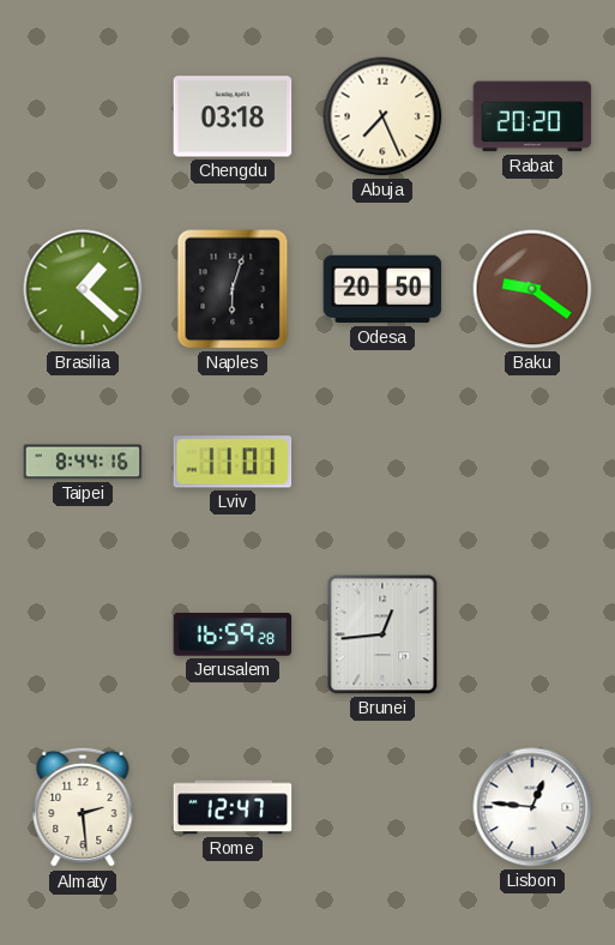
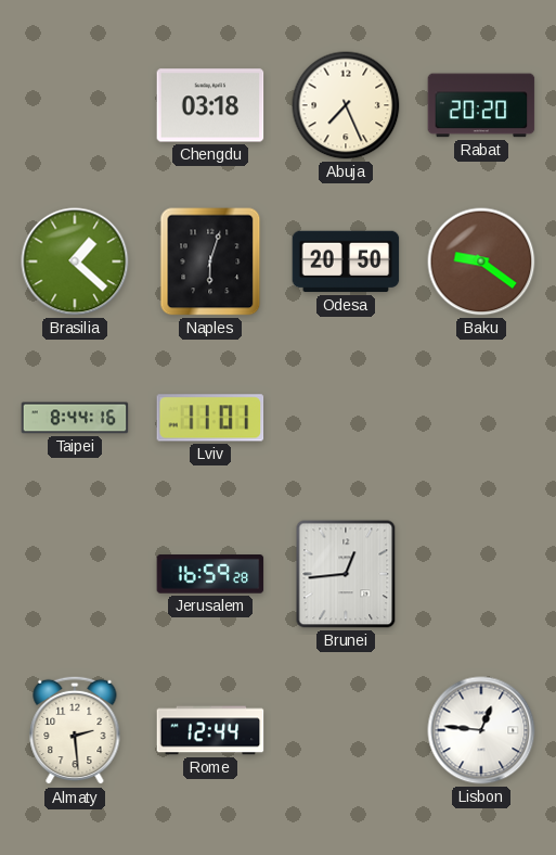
Rome: 12:47 -> 12:44
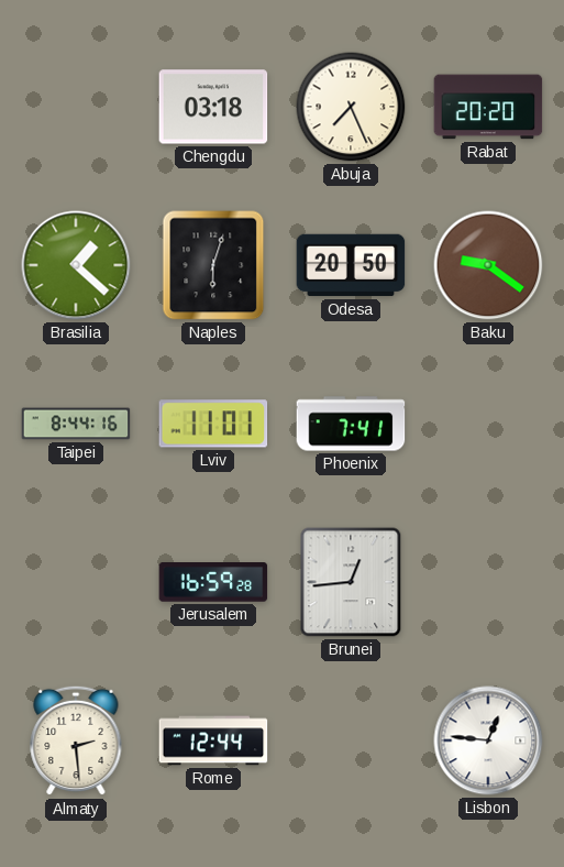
Phoenix: none -> 7:41
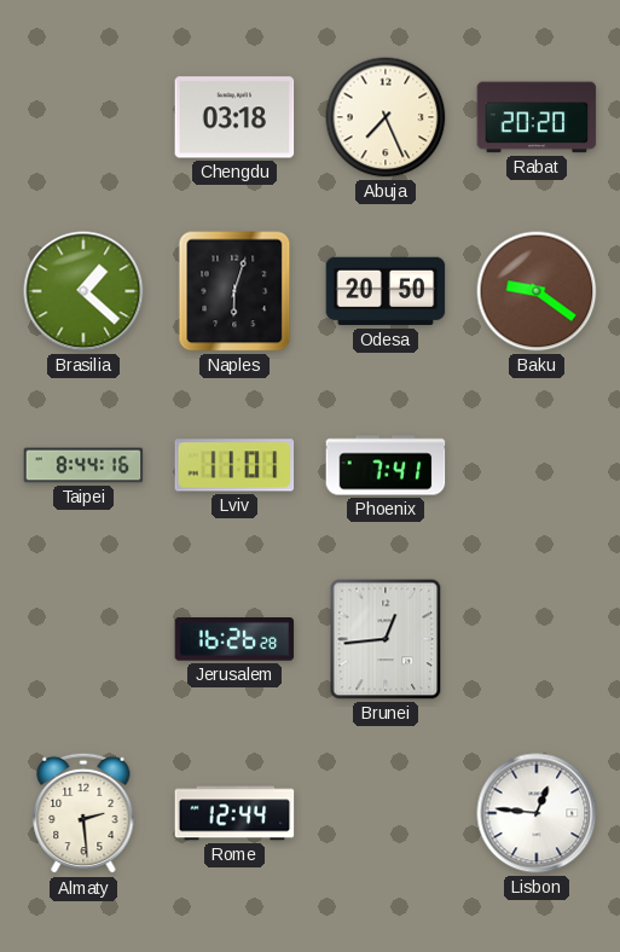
Jerusalem: 16:59 -> 16:26
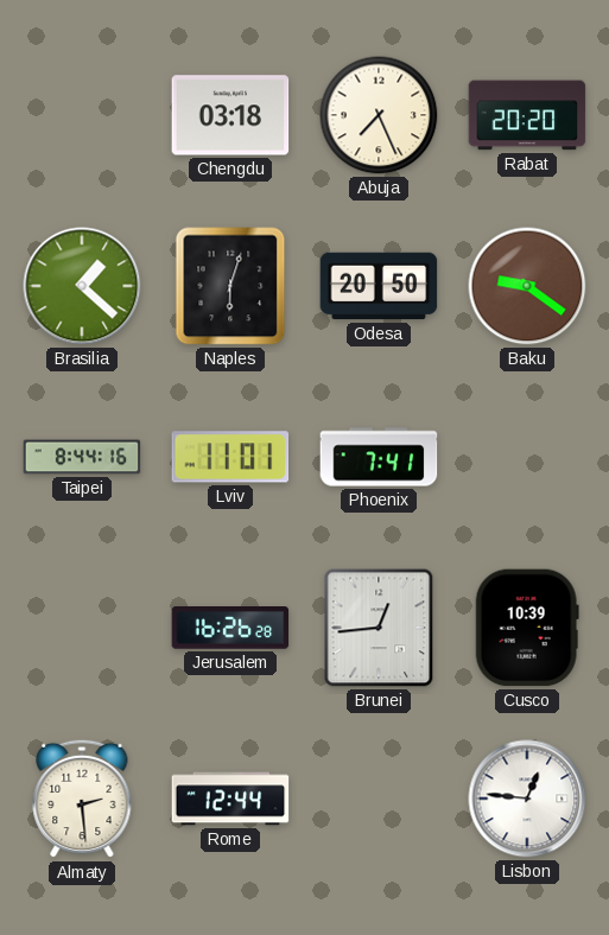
Cusco: none -> 10:39
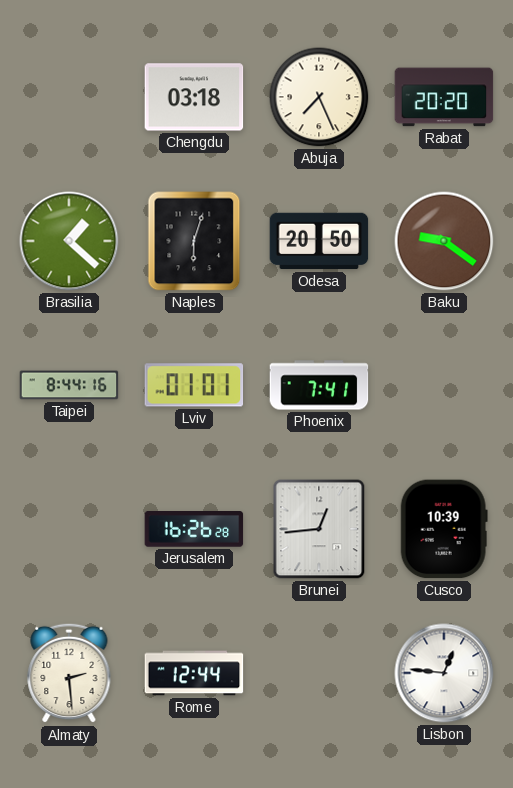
Lviv: 11:01 -> 01:01
